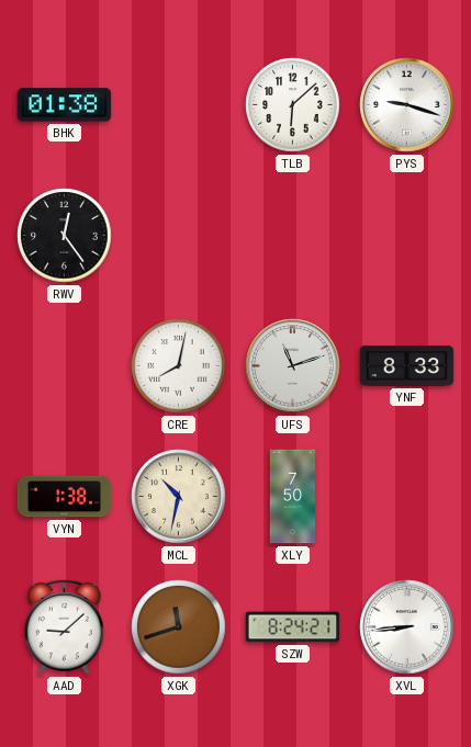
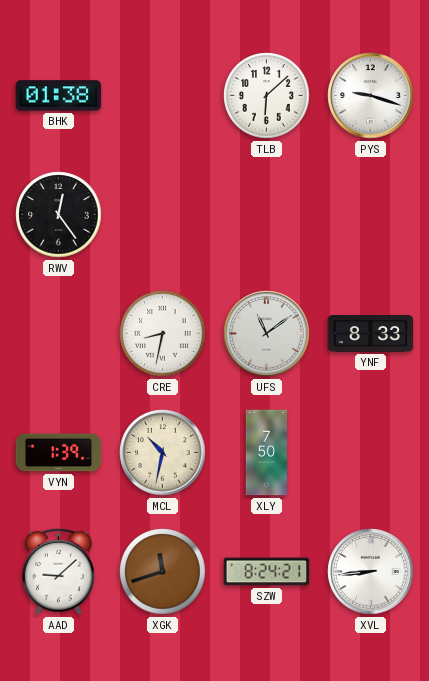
CRE: 8:02 -> 8:32
UFS: 11:12 -> 11:09
VYN: 1:38 -> 1:39
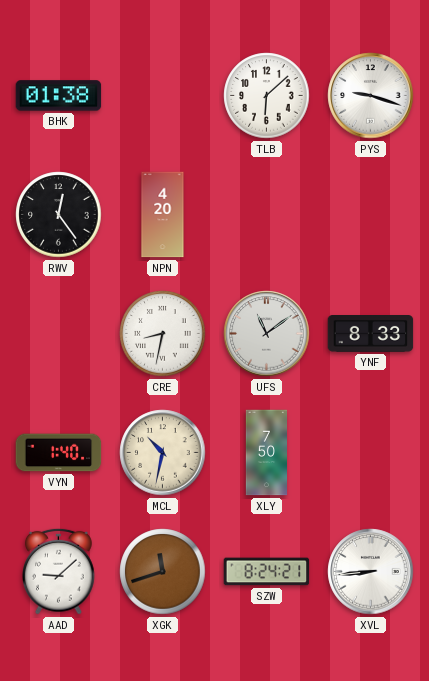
NPN: none -> 4:20
VYN: 1:39 -> 1:40
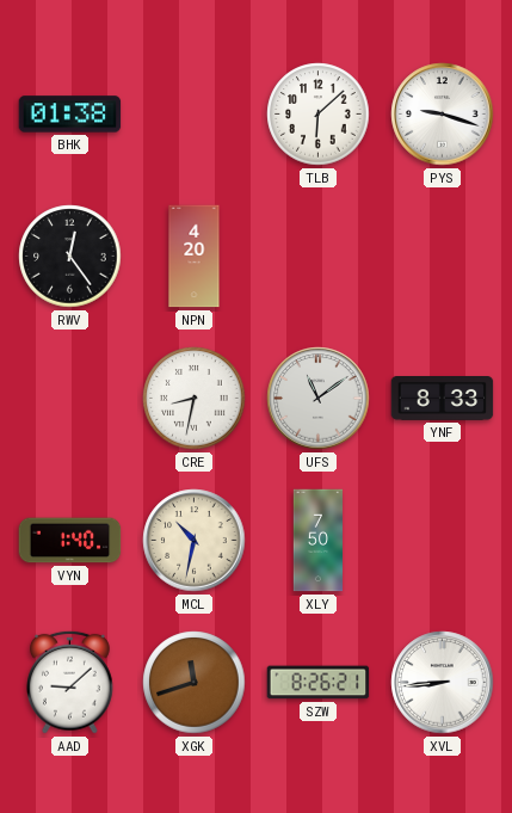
SZW: 8:24 -> 8:26
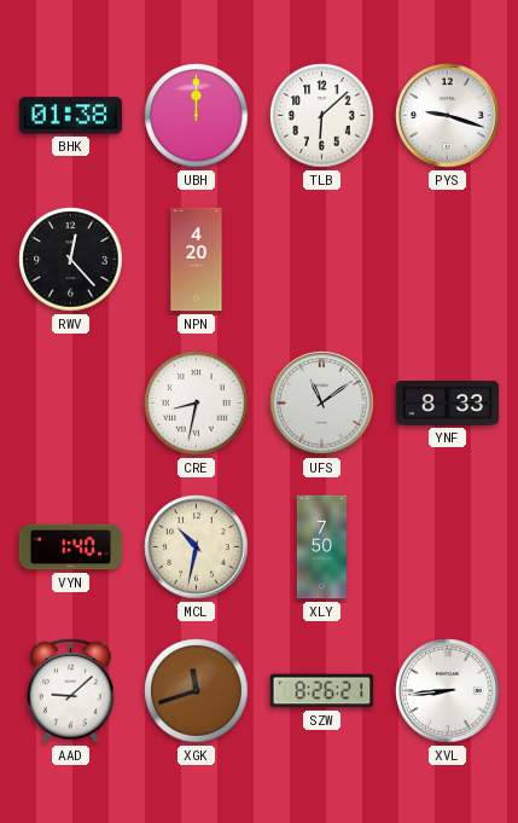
UBH: none -> 12:00
RWV: 12:24 -> 12:23
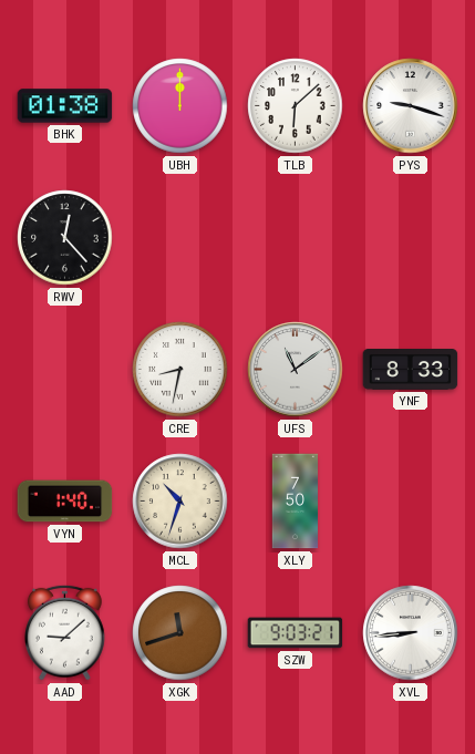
NPN: 4:20 -> none
MCL: 10:32 -> 10:33
SZW: 8:26 -> 9:03
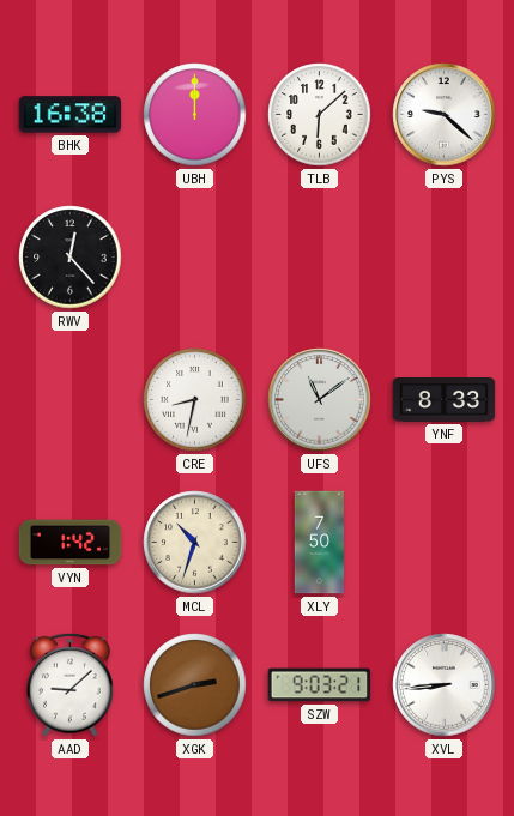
BHK: 01:38 -> 16:38
PYS: 9:18 -> 9:22
VYN: 1:40 -> 1:42
XGK: 11:42 -> 2:42
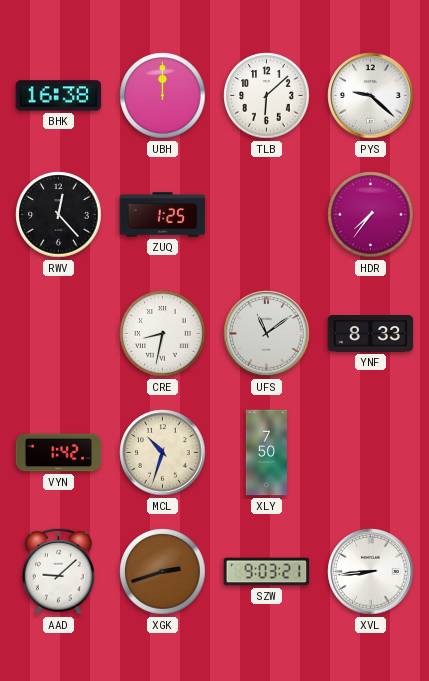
ZUQ: none -> 1:25
HDR: none -> 7:36
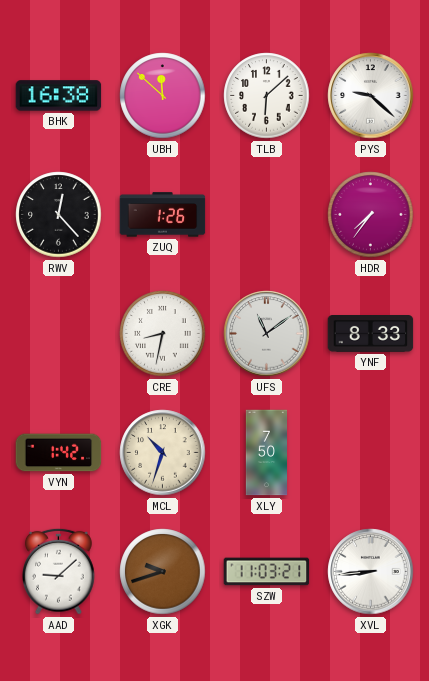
UBH: 12:00 -> 11:52
ZUQ: 1:25 -> 1:26
XGK: 2:42 -> 9:42
SZW: 9:03 -> 11:03
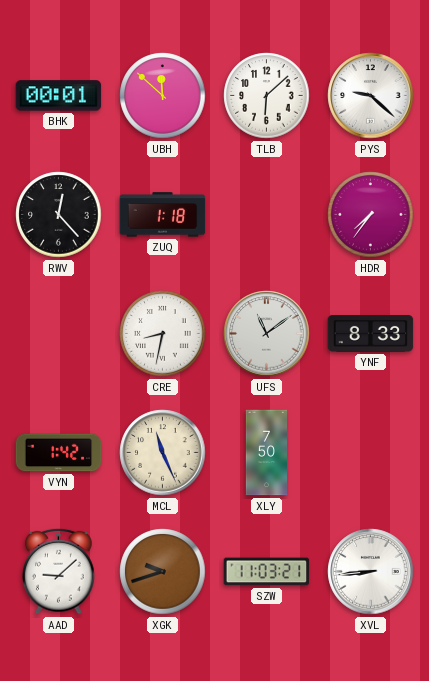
BHK: 16:38 -> 00:01
ZUQ: 1:26 -> 1:18
MCL: 10:33 -> 11:26
